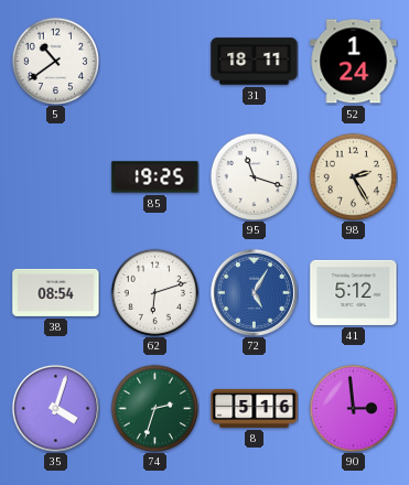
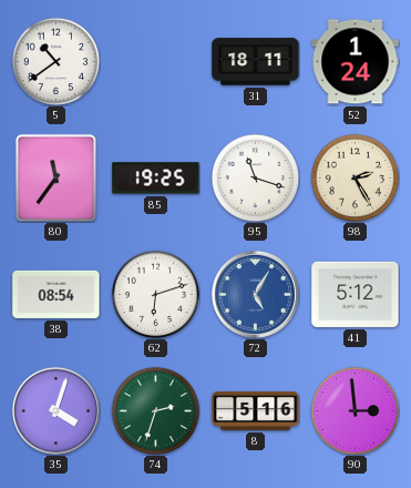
80: none -> 11:36
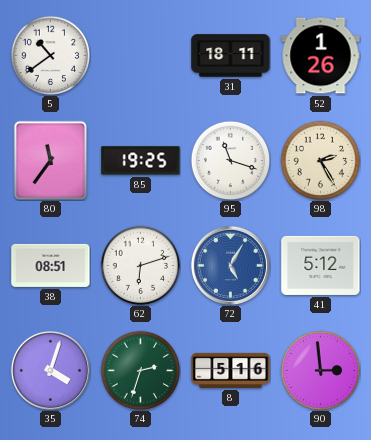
52: 1:24 -> 1:26
38: 08:54 -> 08:51
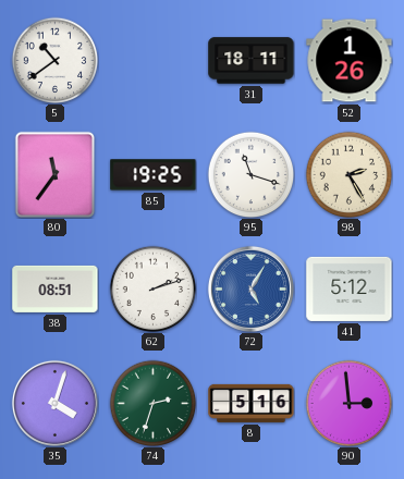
62: 6:12 -> 2:12
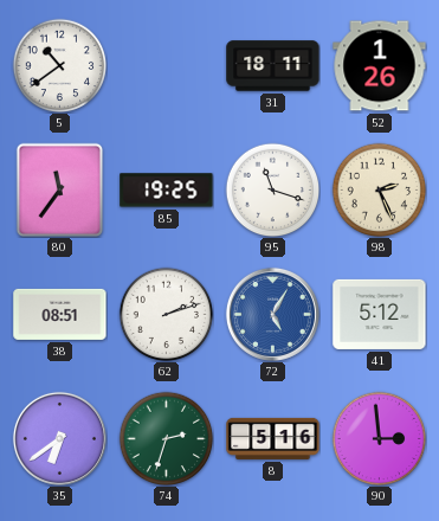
98: 2:25 -> 2:26
35: 4:03 -> 6:39
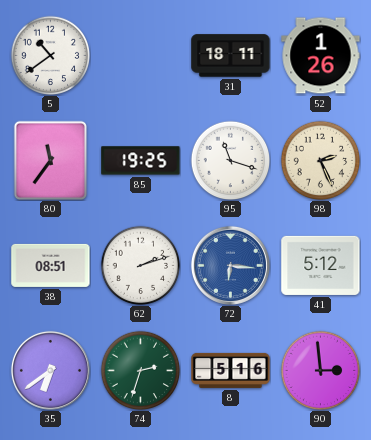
72: 5:05 -> 6:16
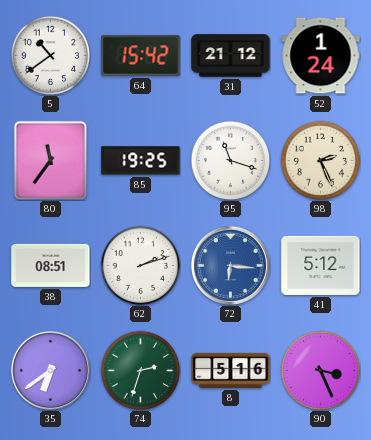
64: none -> 15:42
31: 18:11 -> 21:12
52: 1:26 -> 1:24
90: 2:59 -> 3:26
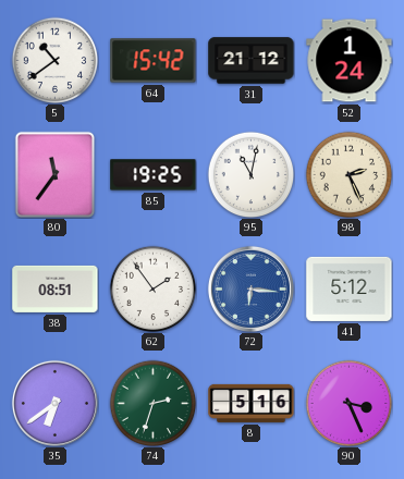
95: 11:18 -> 11:02
62: 2:12 -> 1:54
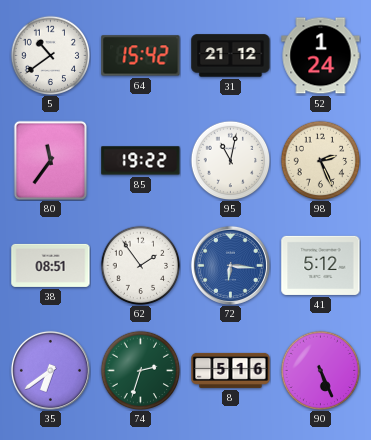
85: 19:25 -> 19:22
90: 3:26 -> 5:26
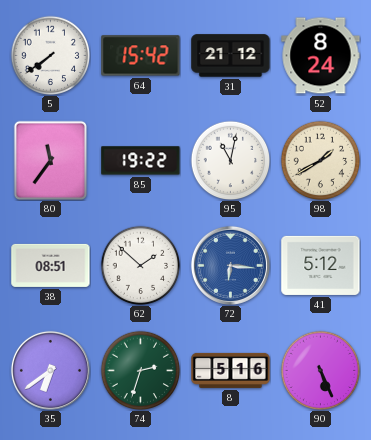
5: 10:39 -> 7:39
52: 1:24 -> 8:24
98: 2:26 -> 1:40
62: 1:54 -> 1:52
